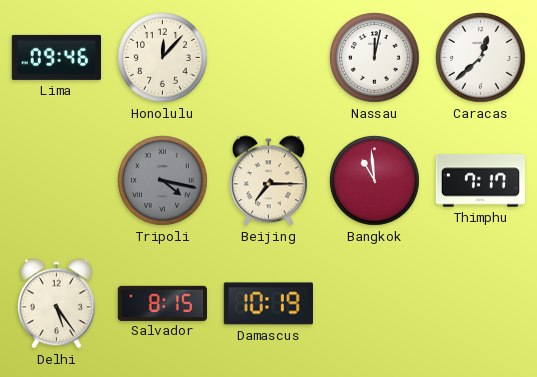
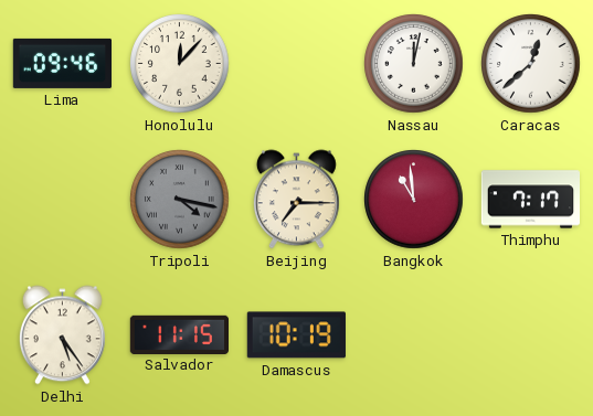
Salvador: 8:15 -> 11:15
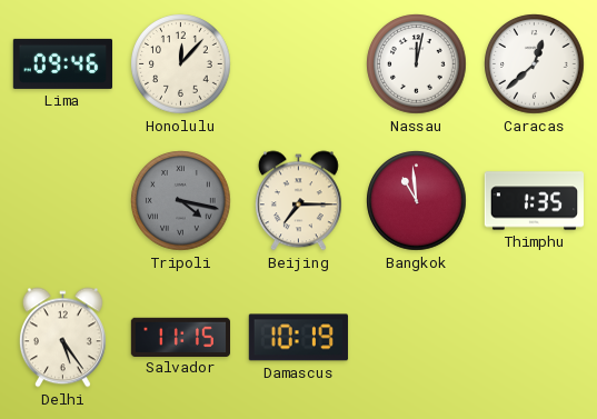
Thimphu: 7:17 -> 1:35
